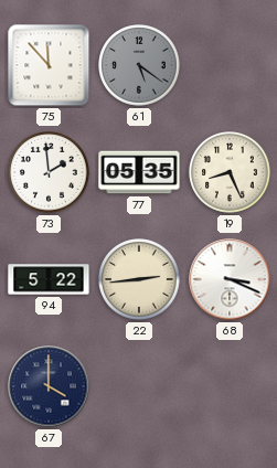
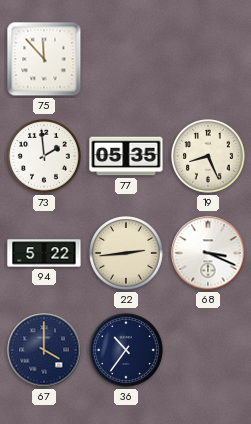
61: 5:21 -> none
36: none -> 10:36
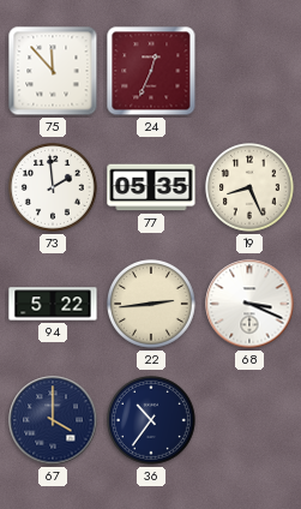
24: none -> 12:34
